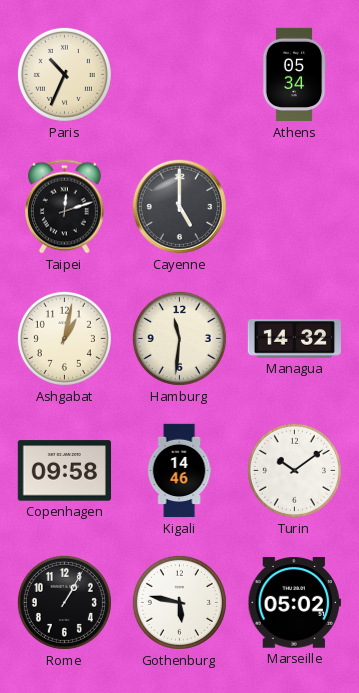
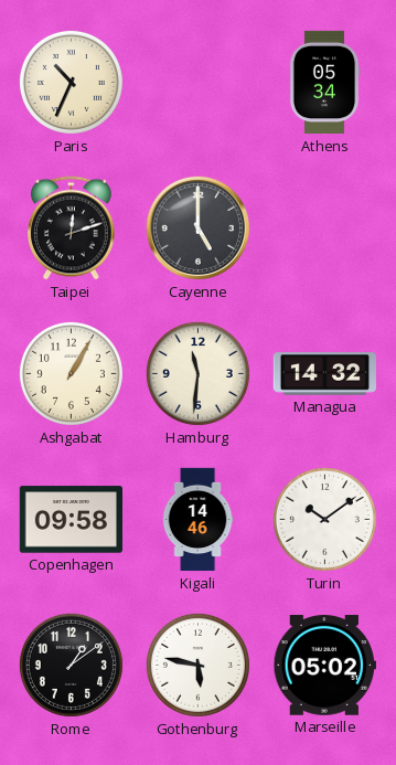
Ashgabat: 1:02 -> 1:05
Rome: 1:05 -> 1:09
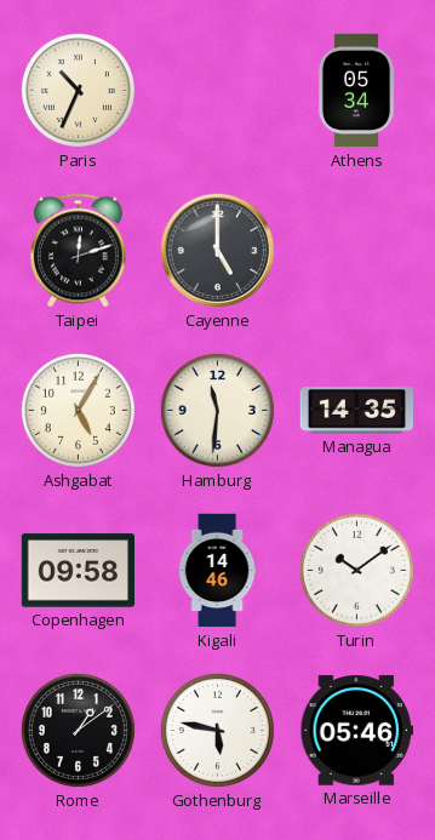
Ashgabat: 1:05 -> 5:05
Managua: 14:32 -> 14:35
Marseille: 05:02 -> 05:46
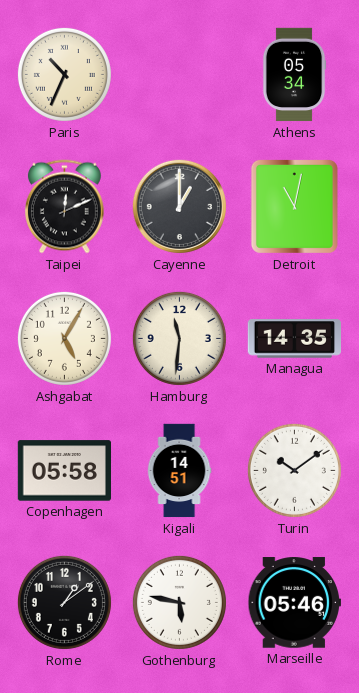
Taipei: 12:12 -> 12:11
Cayenne: 5:00 -> 1:00
Detroit: none -> 11:02
Copenhagen: 09:58 -> 05:58
Kigali: 14:46 -> 14:51
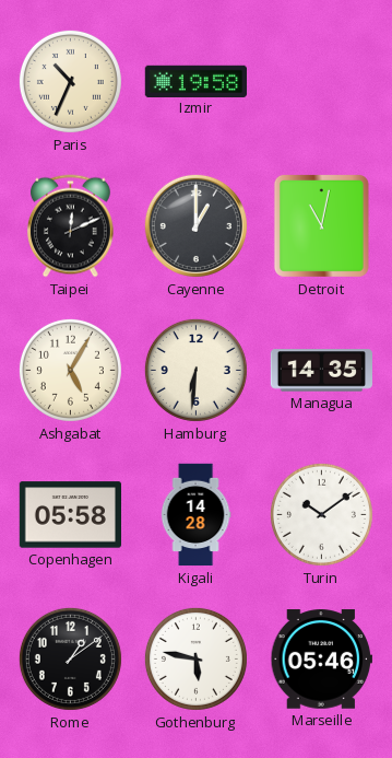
Izmir: none -> 19:58
Athens: 05:34 -> none
Hamburg: 11:31 -> 6:31
Kigali: 14:51 -> 14:28
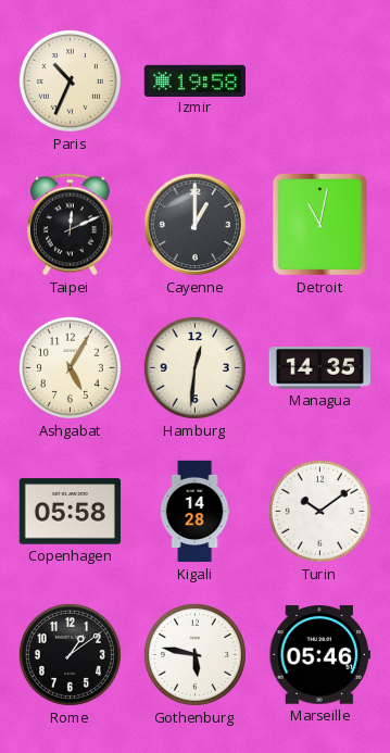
Hamburg: 6:31 -> 12:31
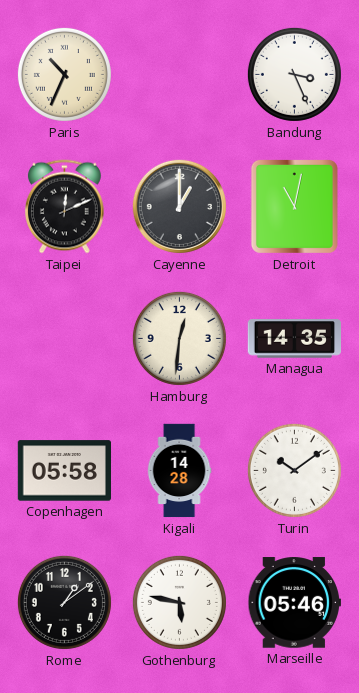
Izmir: 19:58 -> none
Bandung: none -> 3:26
Ashgabat: 5:05 -> none
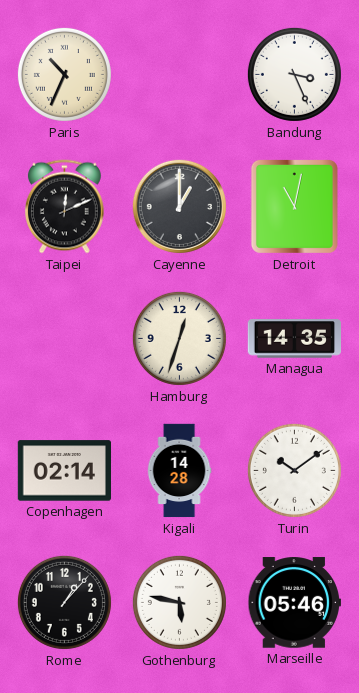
Hamburg: 12:31 -> 12:33
Copenhagen: 05:58 -> 02:14
Rome: 1:09 -> 1:07
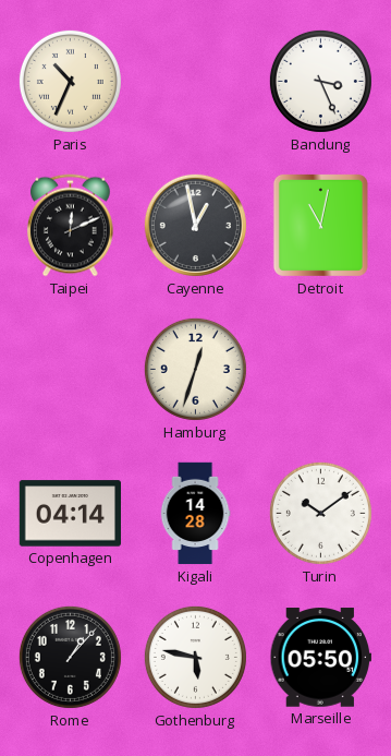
Cayenne: 1:00 -> 12:58
Managua: 14:35 -> none
Copenhagen: 02:14 -> 04:14
Marseille: 05:46 -> 05:50
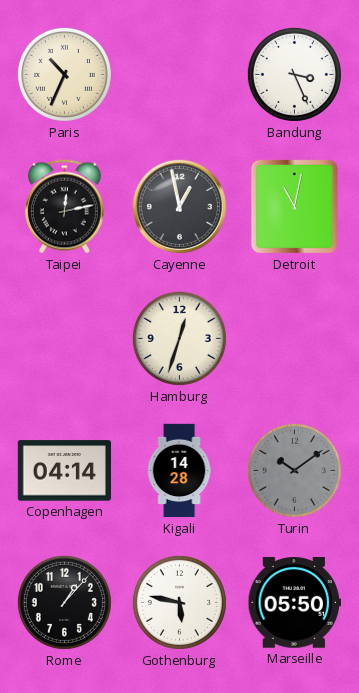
Taipei: 12:11 -> 12:13
Turin dial: white -> grey
